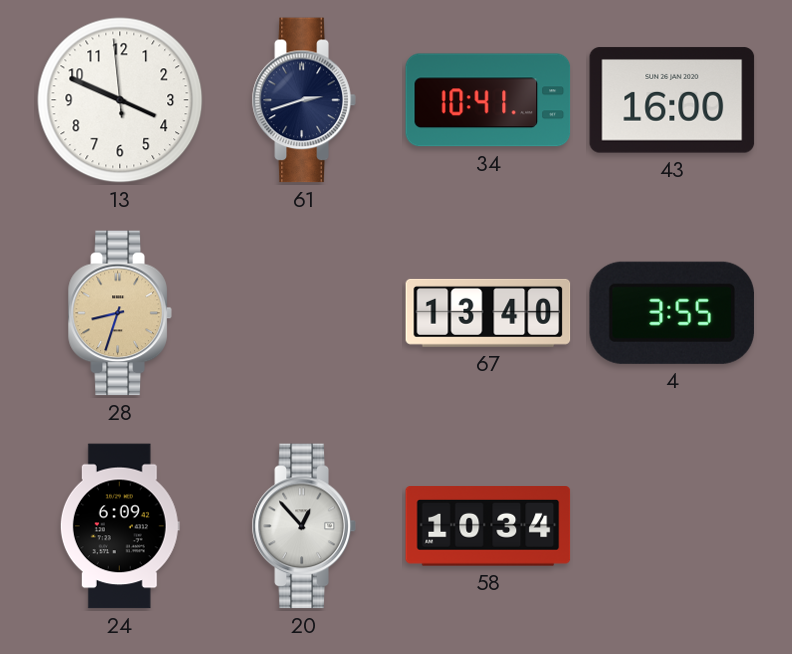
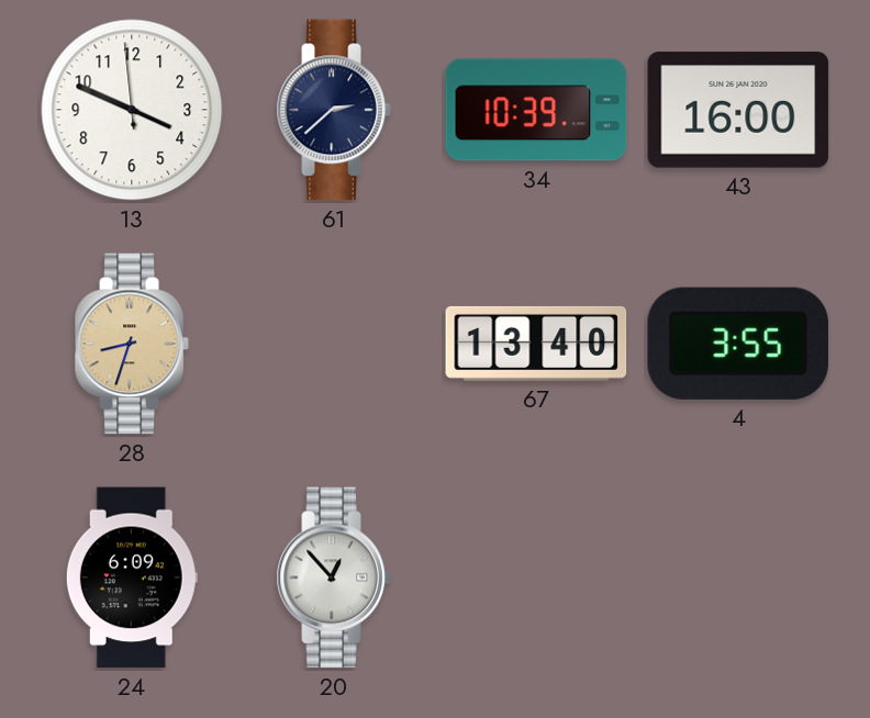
61: 2:42 -> 2:38
34: 10:41 -> 10:39
58: 10:34 -> none
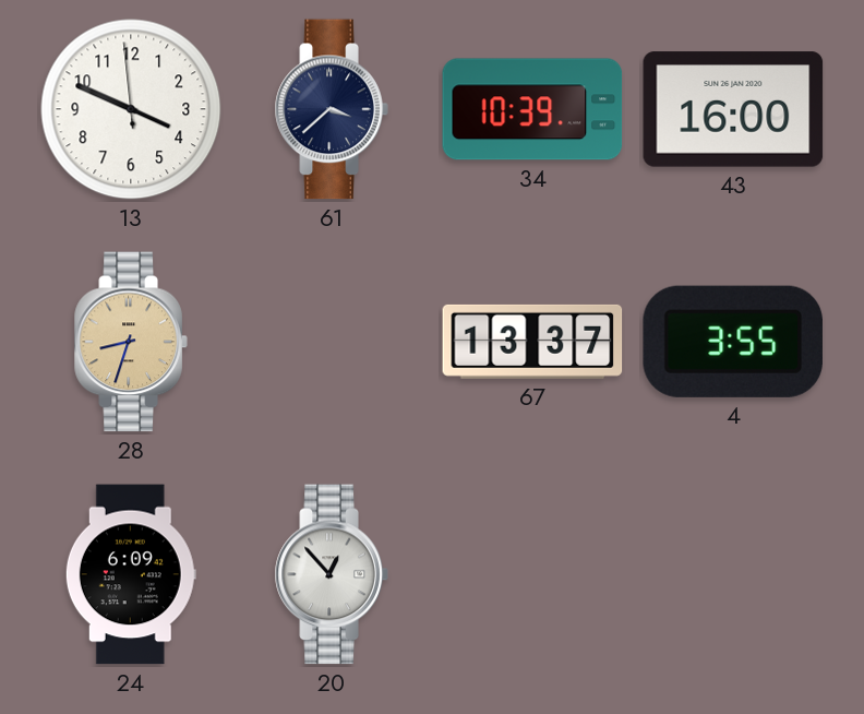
61: 2:38 -> 3:38
67: 13:40 -> 13:37
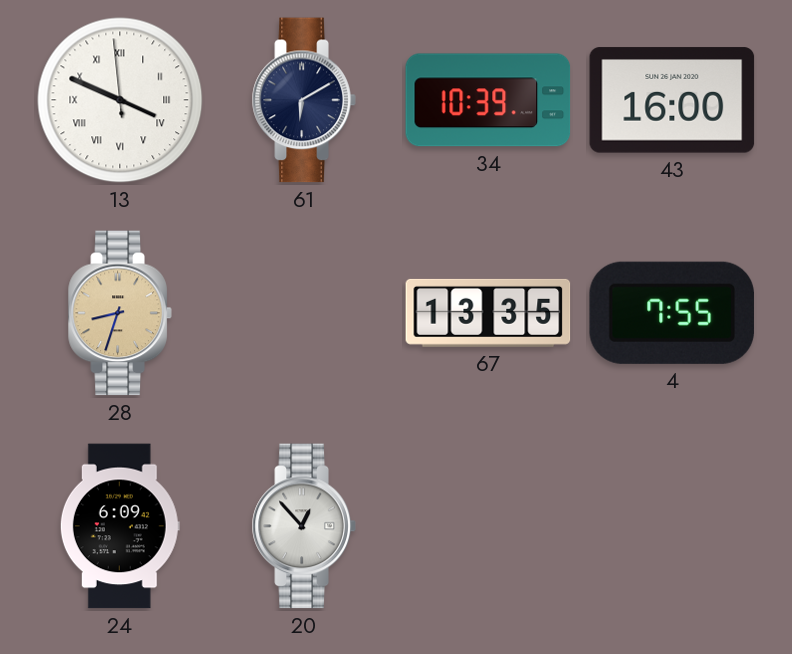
13 numerals: Arabic -> Roman
61: 3:38 -> 6:10
67: 13:37 -> 13:35
4: 3:55 -> 7:55
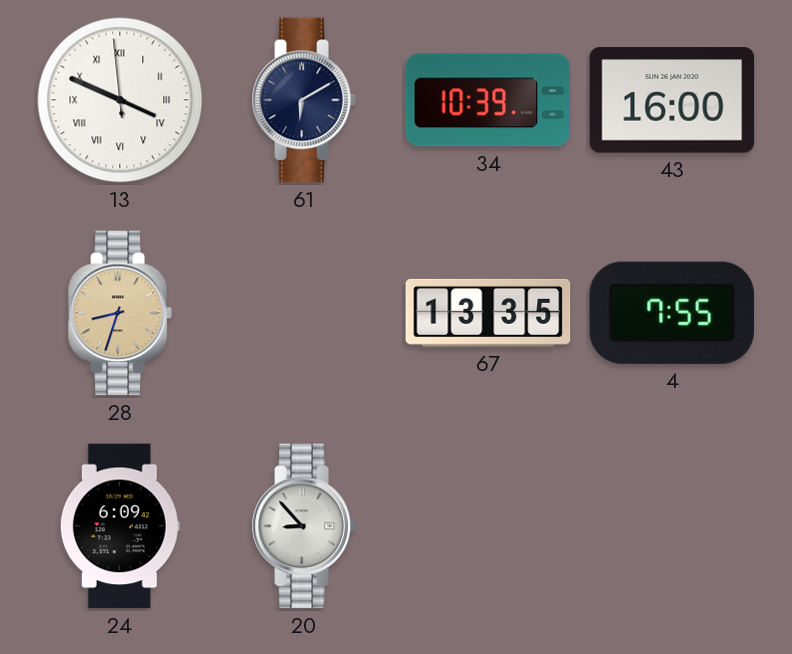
20: 12:53 -> 8:53
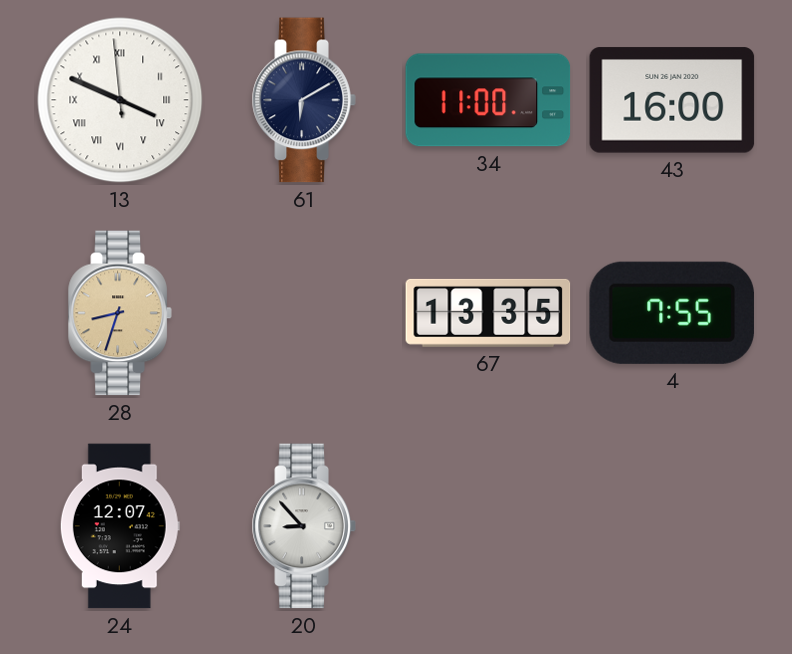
34: 10:39 -> 11:00
24: 6:09 -> 12:07
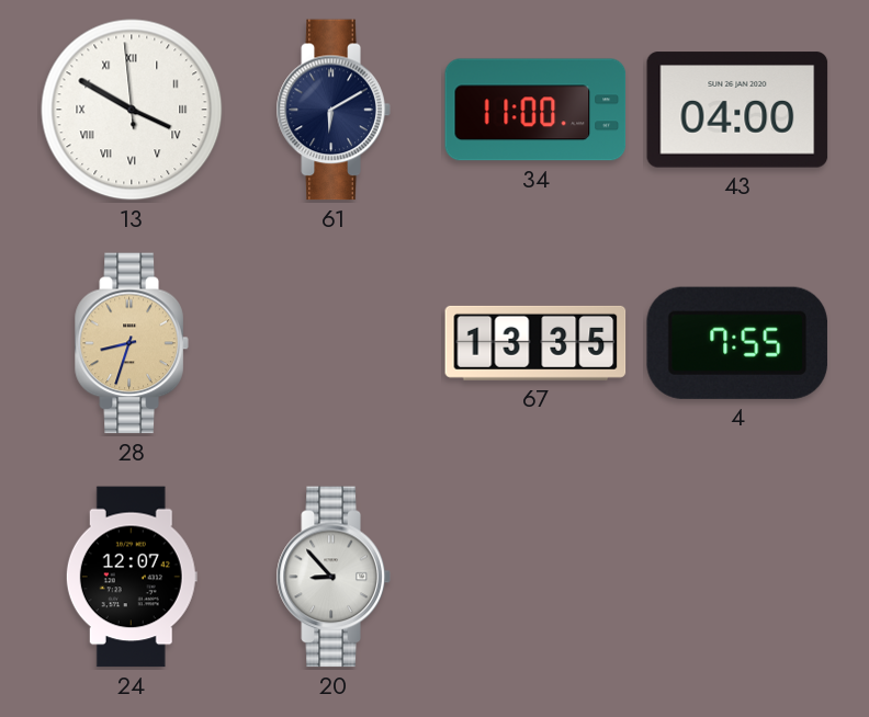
13: 3:48 -> 3:49
43: 16:00 -> 04:00
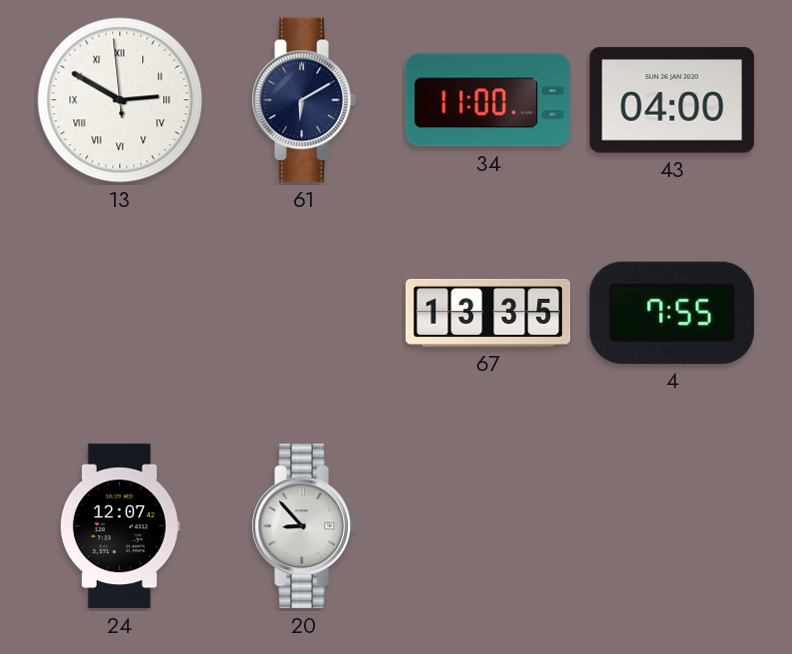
13: 3:49 -> 2:49
28: 8:33 -> none
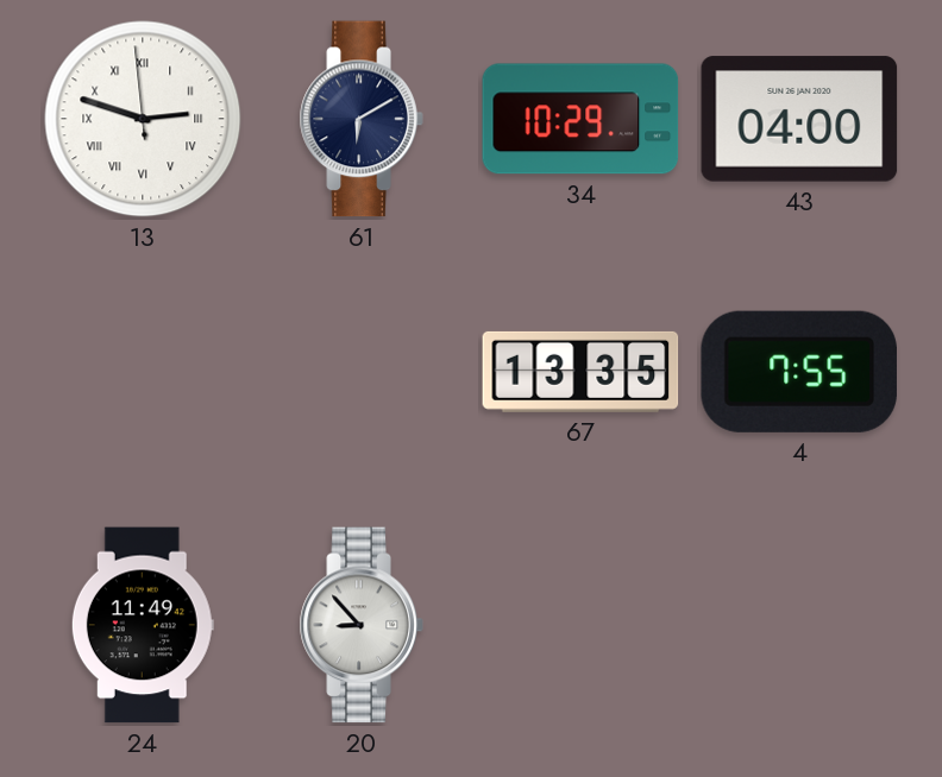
13: 2:49 -> 2:47
34: 11:00 -> 10:29
24: 12:07 -> 11:49
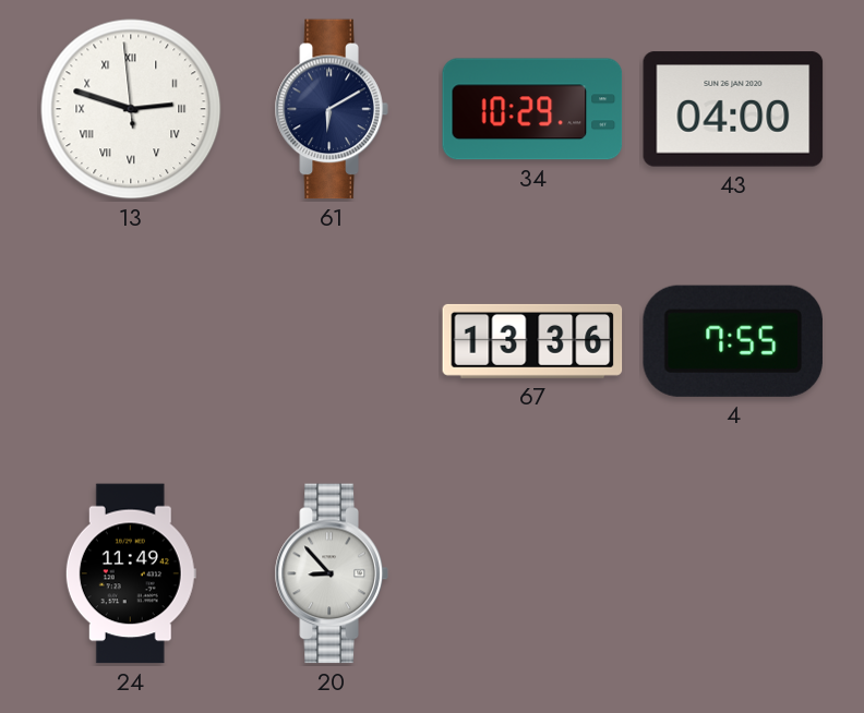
67: 13:35 -> 13:36
